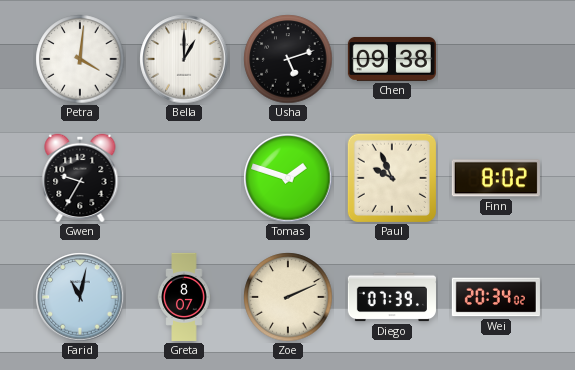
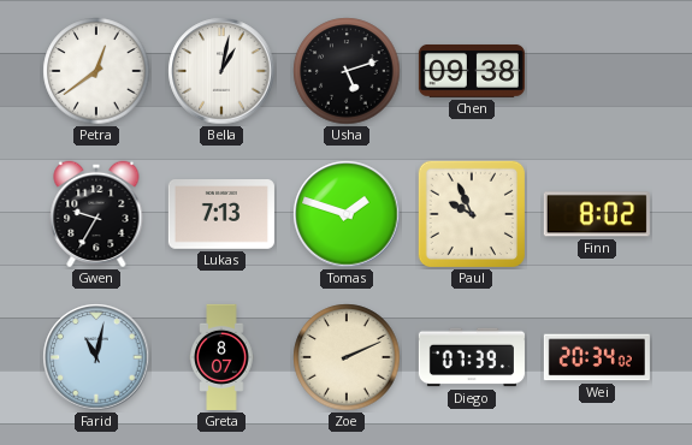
Petra: 4:01 -> 12:39
Bella: 1:00 -> 1:02
Lukas: none -> 7:13
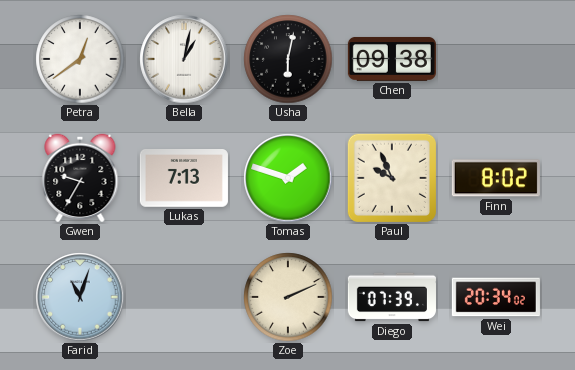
Usha: 5:12 -> 6:02
Farid: 11:02 -> 11:03
Greta: 8:07 -> none
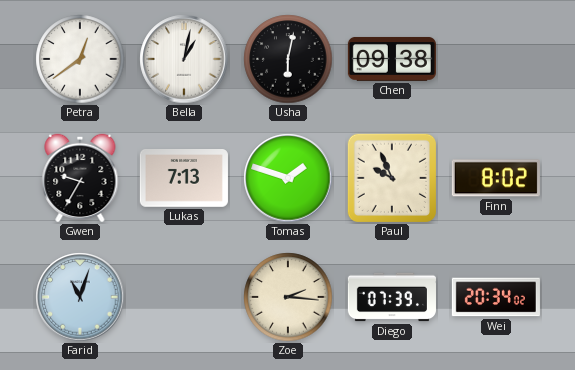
Zoe: 2:11 -> 2:16
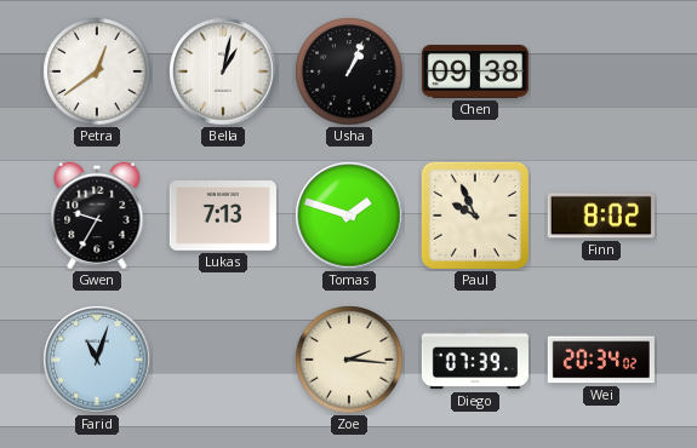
Usha: 6:02 -> 1:04
